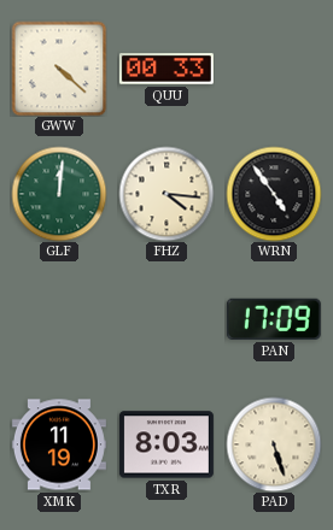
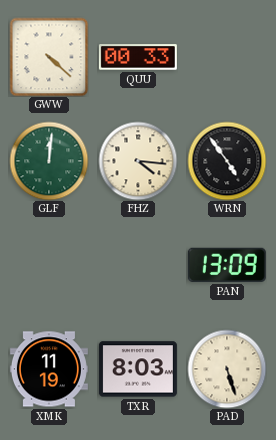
PAN: 17:09 -> 13:09
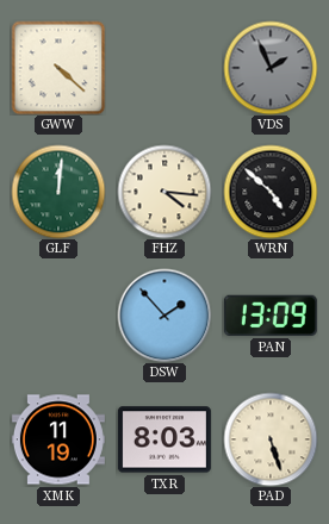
QUU: 00:33 -> none
VDS: none -> 1:56
WRN: 4:54 -> 4:52
DSW: none -> 1:53
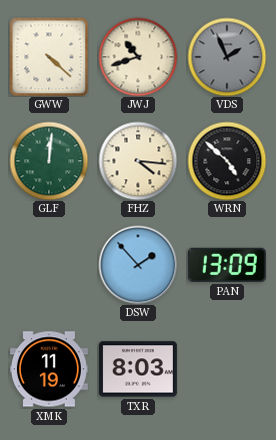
JWJ: none -> 10:42
PAD: 5:27 -> none
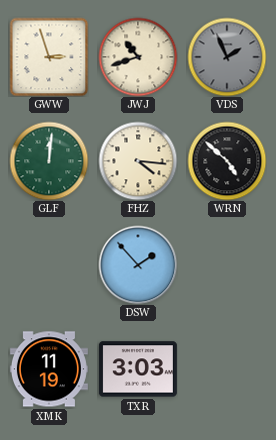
GWW: 4:22 -> 2:57
PAN: 13:09 -> none
TXR: 8:03 -> 3:03
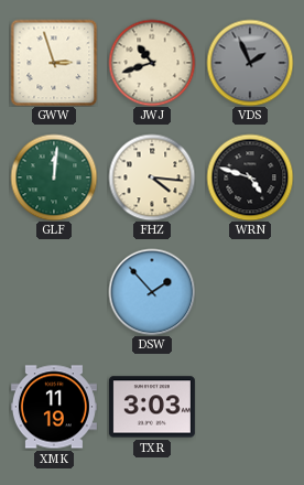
WRN: 4:52 -> 4:48
